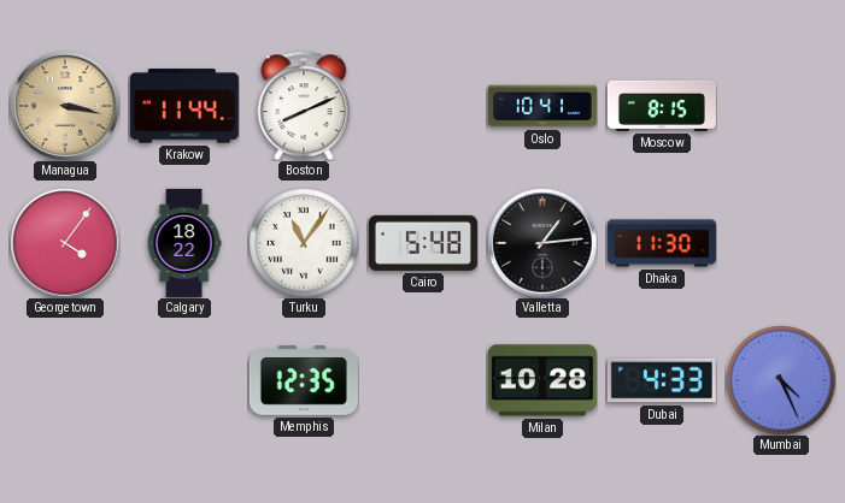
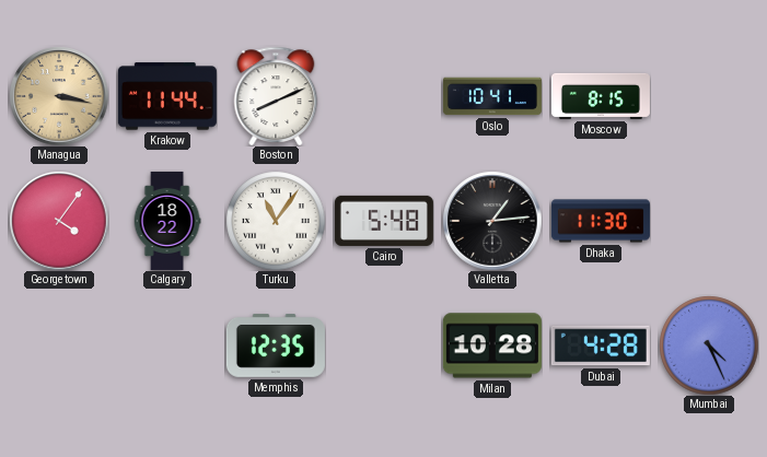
Dubai: 4:33 -> 4:28
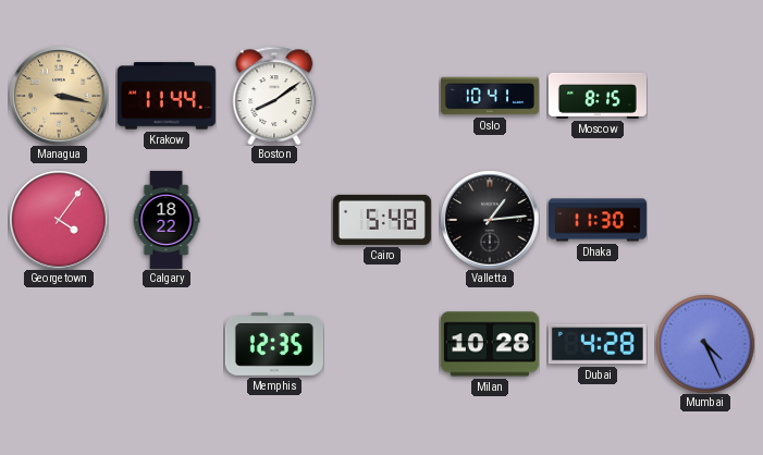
Boston: 8:11 -> 8:09
Turku: 11:06 -> none
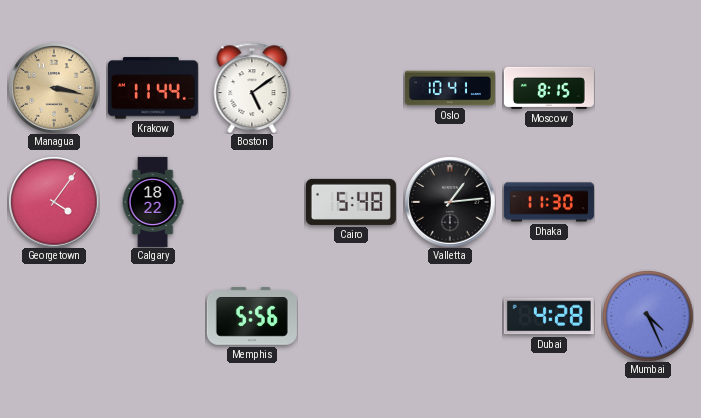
Boston: 8:09 -> 5:09
Memphis: 12:35 -> 5:56
Milan: 10:28 -> none
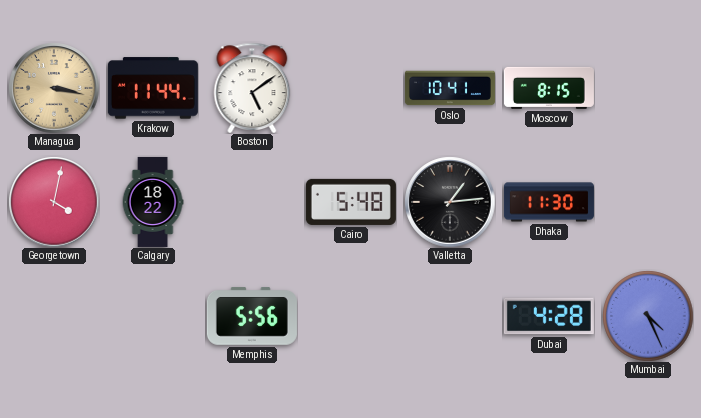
Georgetown: 4:06 -> 4:02
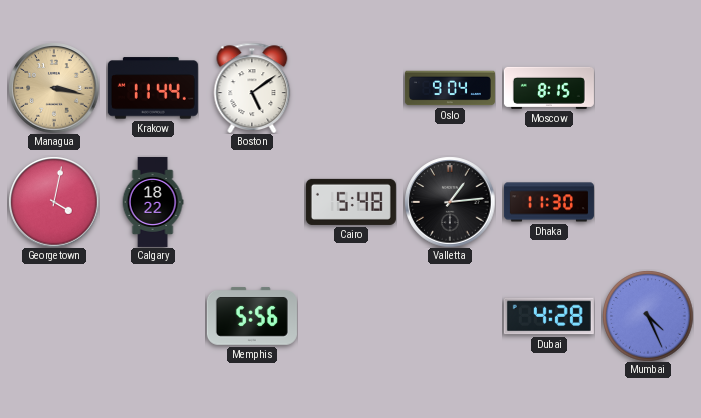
Oslo: 10:41 -> 9:04
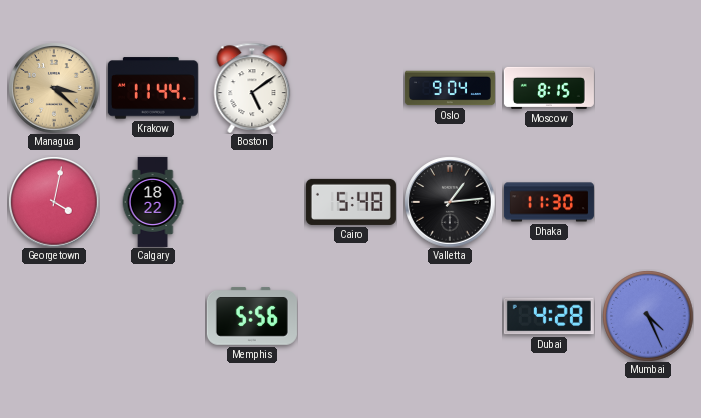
Managua: 3:17 -> 3:22
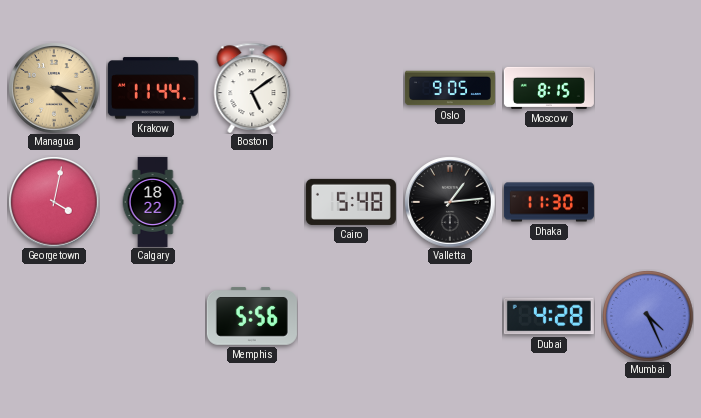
Oslo: 9:04 -> 9:05
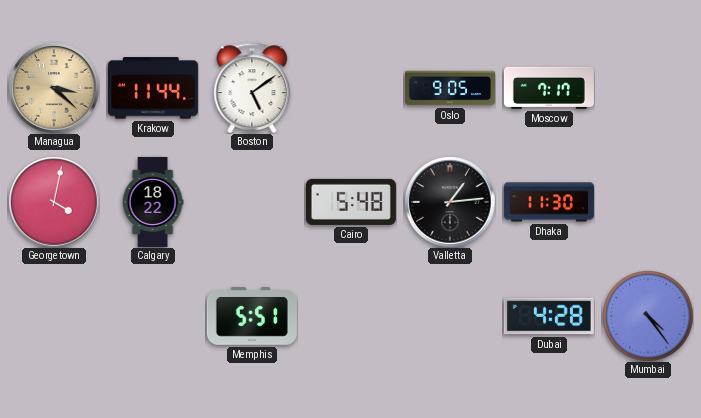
Moscow: 8:15 -> 7:17
Memphis: 5:56 -> 5:51
Mumbai: 4:26 -> 4:24
